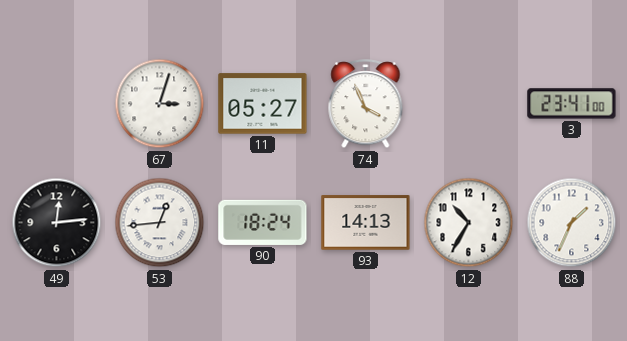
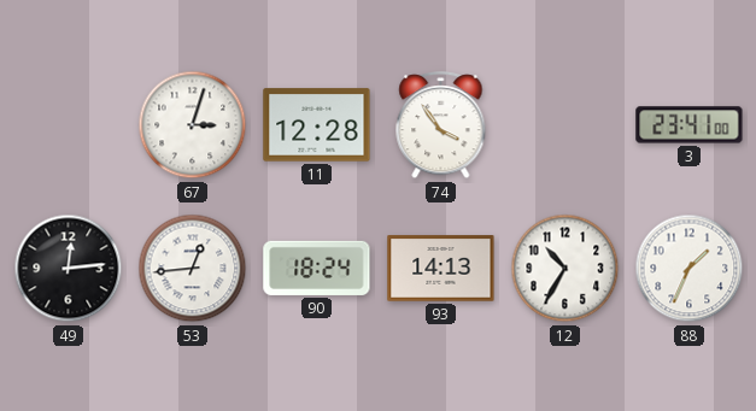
11: 05:27 -> 12:28
74: 3:56 -> 3:54
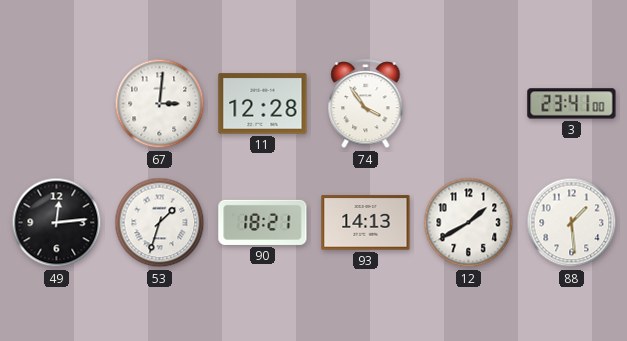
67: 3:03 -> 3:01
53: 12:44 -> 1:33
90: 18:24 -> 18:21
12: 10:35 -> 1:40
88: 1:34 -> 1:29
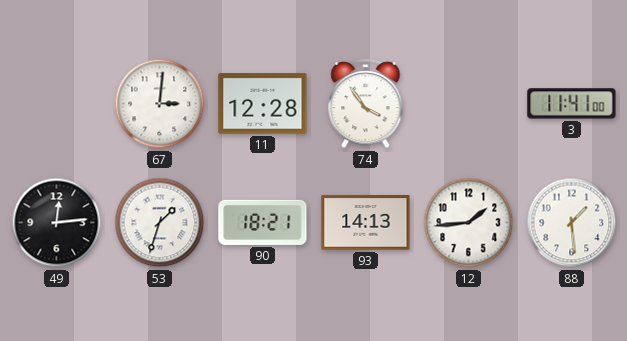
3: 23:41 -> 11:41
12: 1:40 -> 1:44
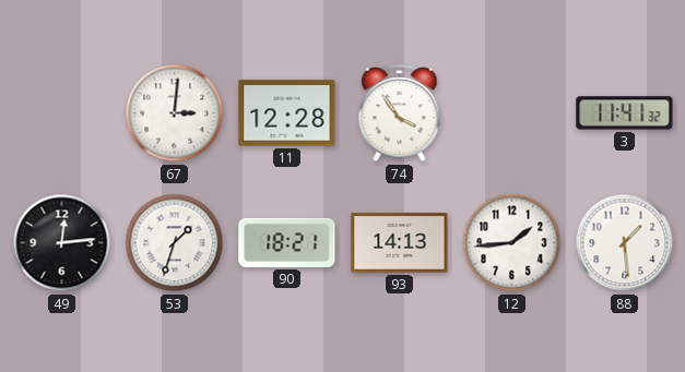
3: 11:41:00 -> 11:41:32
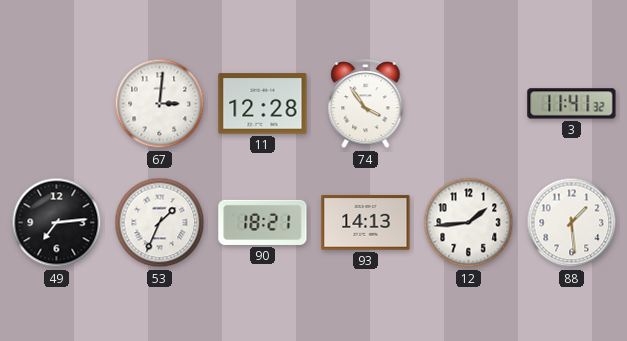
49: 12:14 -> 7:14
53: 1:33 -> 1:34
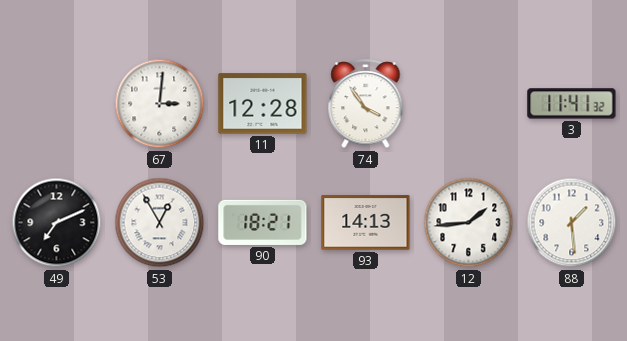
49: 7:14 -> 7:11
53: 1:34 -> 12:55
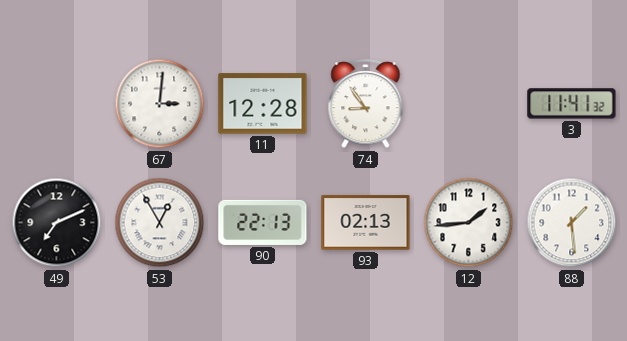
74: 3:54 -> 8:54
90: 18:21 -> 22:13
93: 14:13 -> 02:13
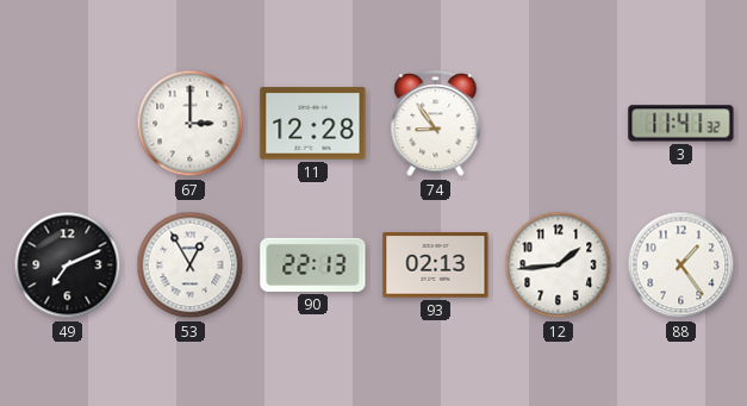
67: 3:01 -> 3:00
88: 1:29 -> 1:24
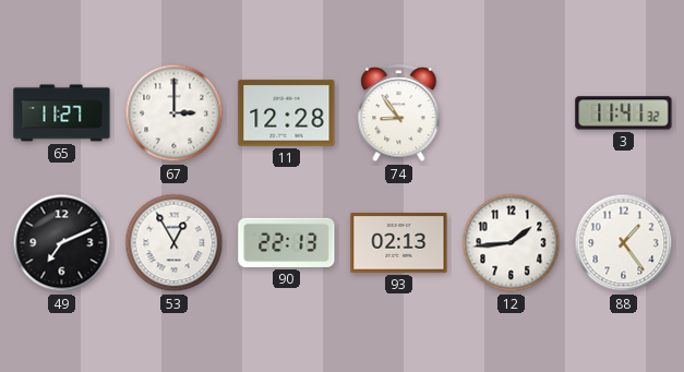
65: none -> 11:27
